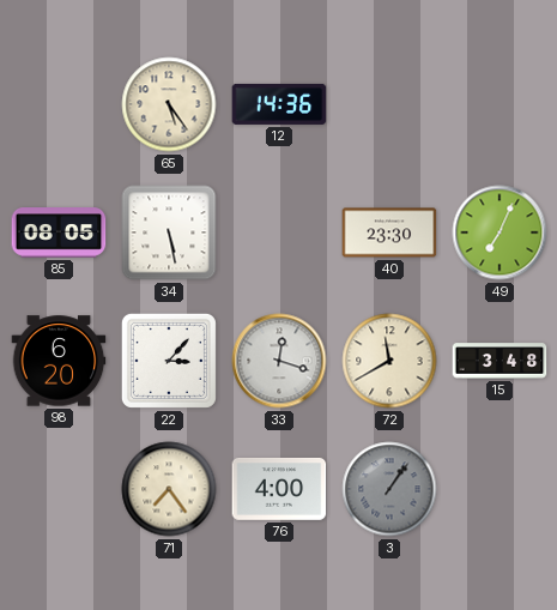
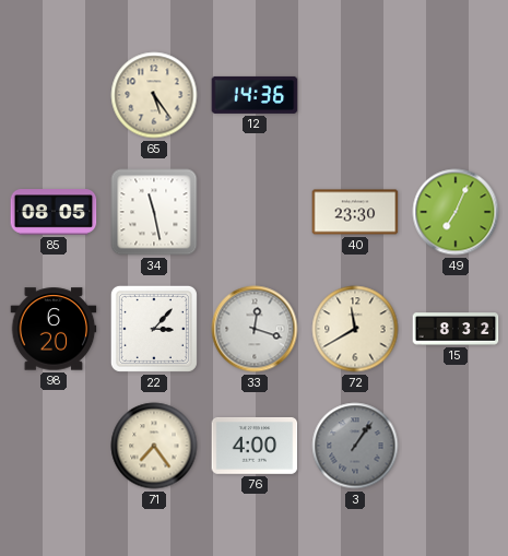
34: 5:28 -> 11:28
15: 3:48 -> 8:32
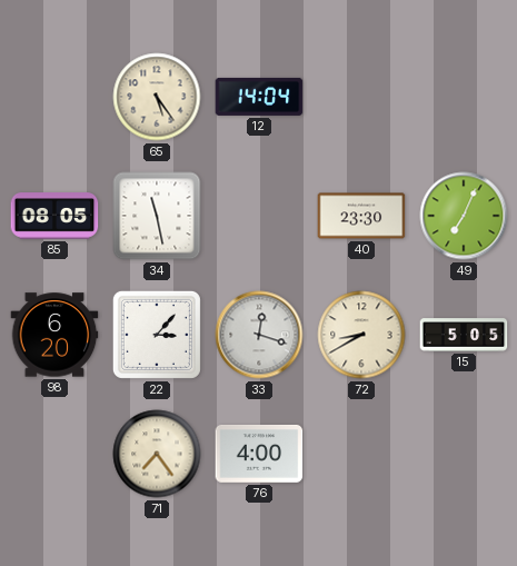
12: 14:36 -> 14:04
72: 11:40 -> 8:40
15: 8:32 -> 5:05
3: 1:06 -> none
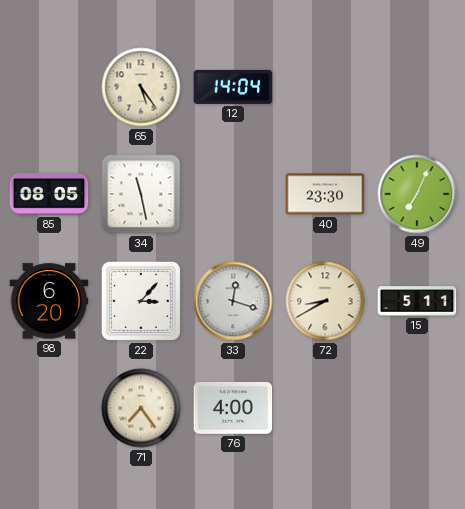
15: 5:05 -> 5:11
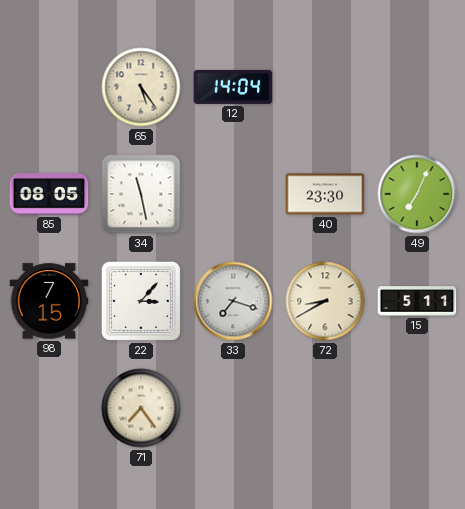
98: 6:20 -> 7:15
33: 12:18 -> 7:18
76: 4:00 -> none
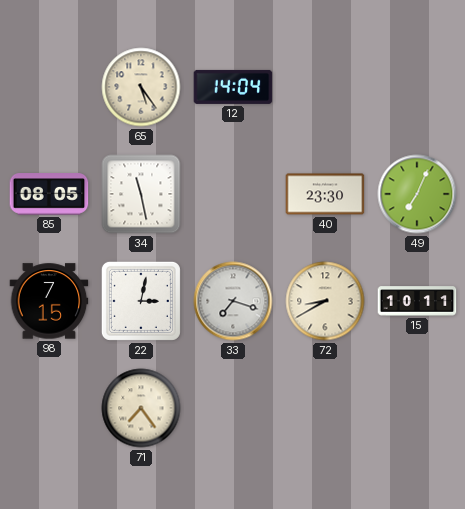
22: 3:07 -> 3:02
15: 5:11 -> 10:11
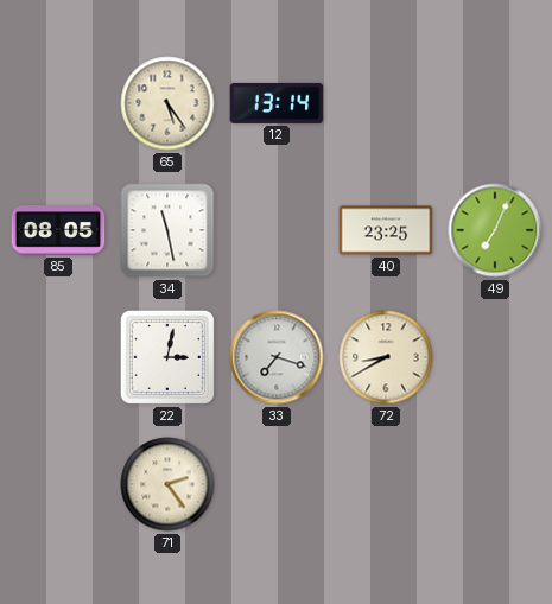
12: 14:04 -> 13:14
40: 23:30 -> 23:25
98: 7:15 -> none
15: 10:11 -> none
71: 7:24 -> 2:24
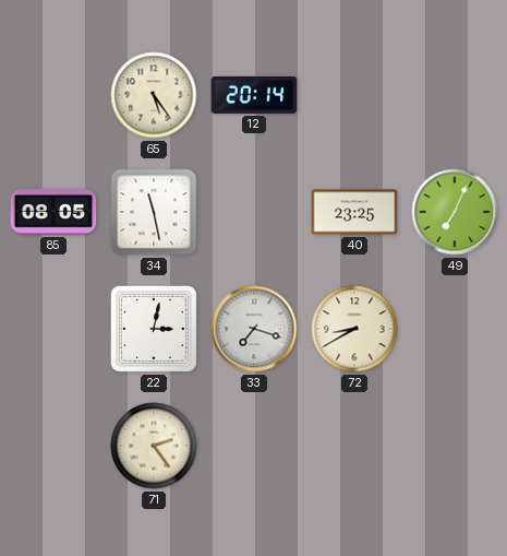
12: 13:14 -> 20:14
